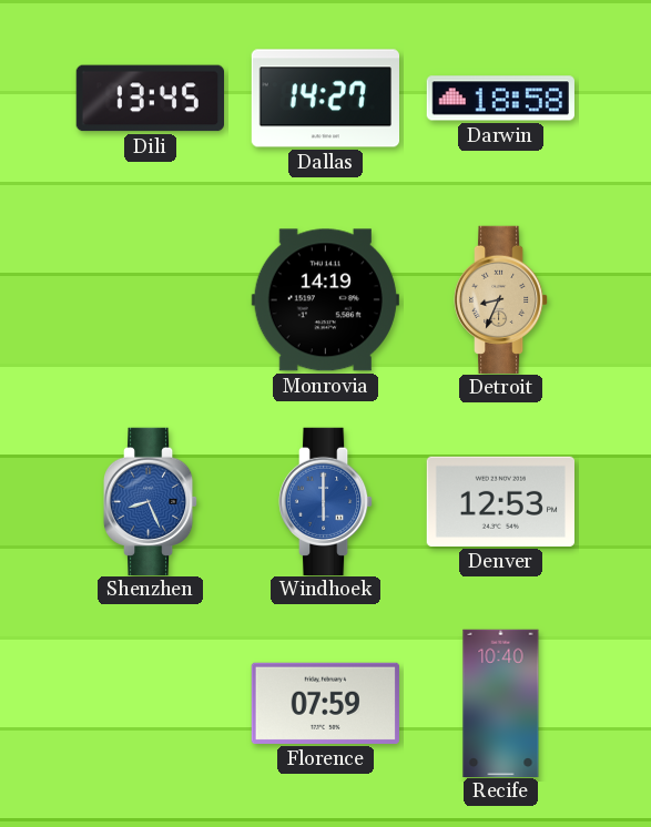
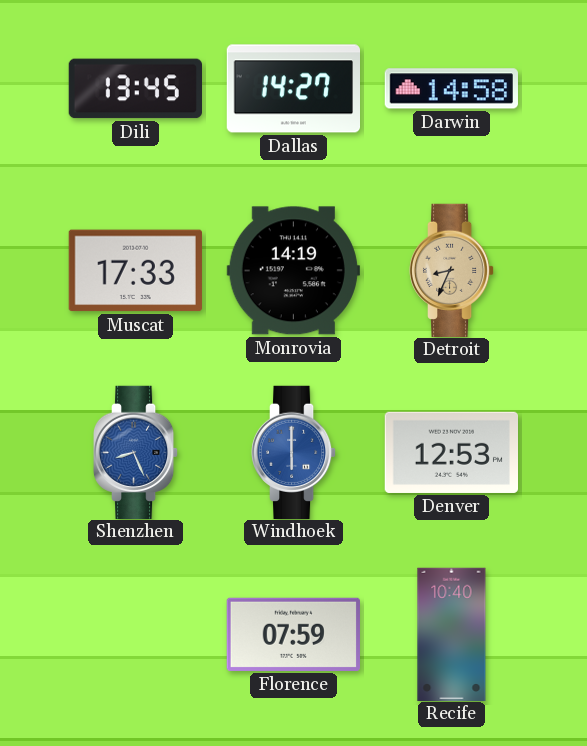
Darwin: 18:58 -> 14:58
Muscat: none -> 17:33
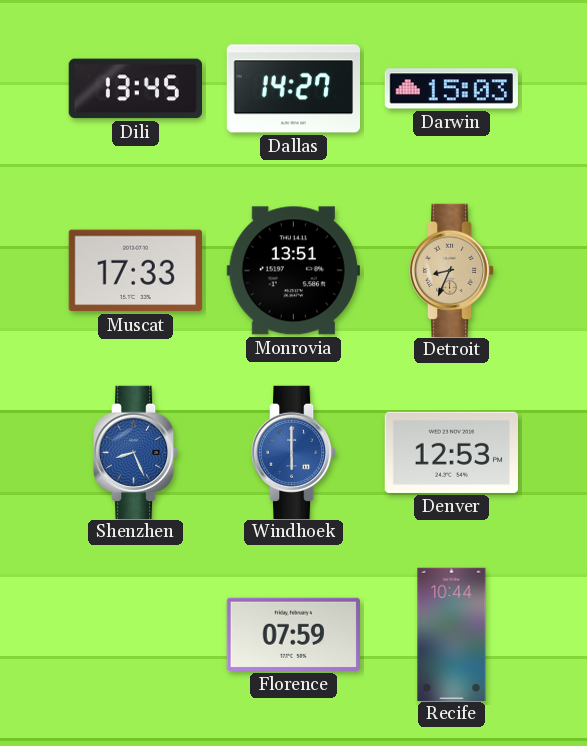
Darwin: 14:58 -> 15:03
Monrovia: 14:19 -> 13:51
Recife: 10:40 -> 10:44
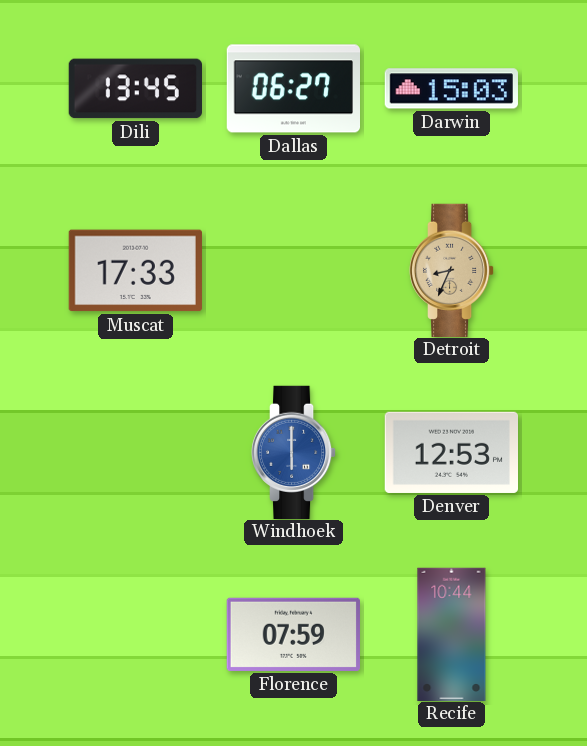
Dallas: 14:27 -> 06:27
Monrovia: 13:51 -> none
Shenzhen: 8:26 -> none
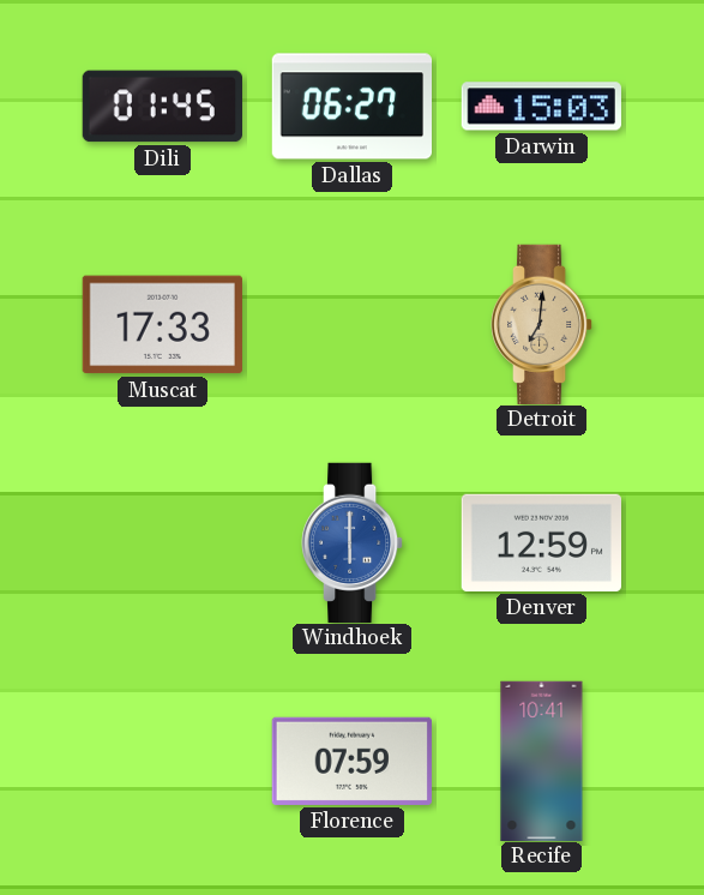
Dili: 13:45 -> 01:45
Detroit: 8:34 -> 7:01
Denver: 12:53 -> 12:59
Recife: 10:44 -> 10:41
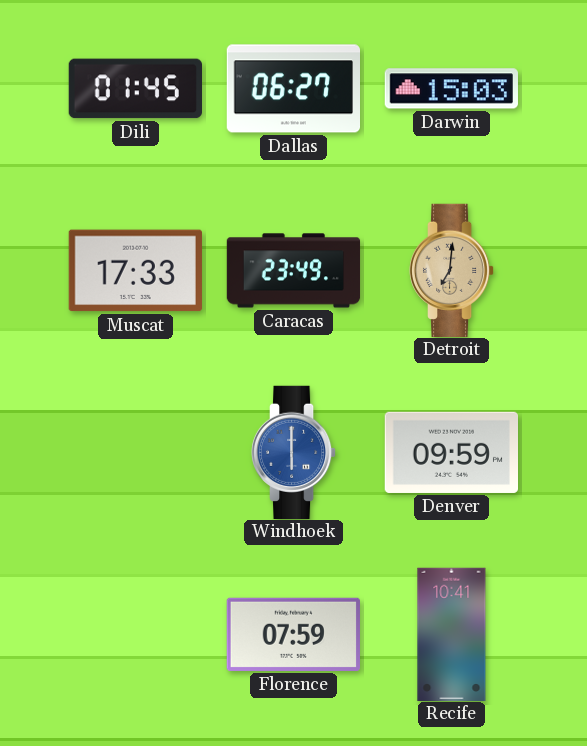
Caracas: none -> 23:49
Denver: 12:59 -> 09:59
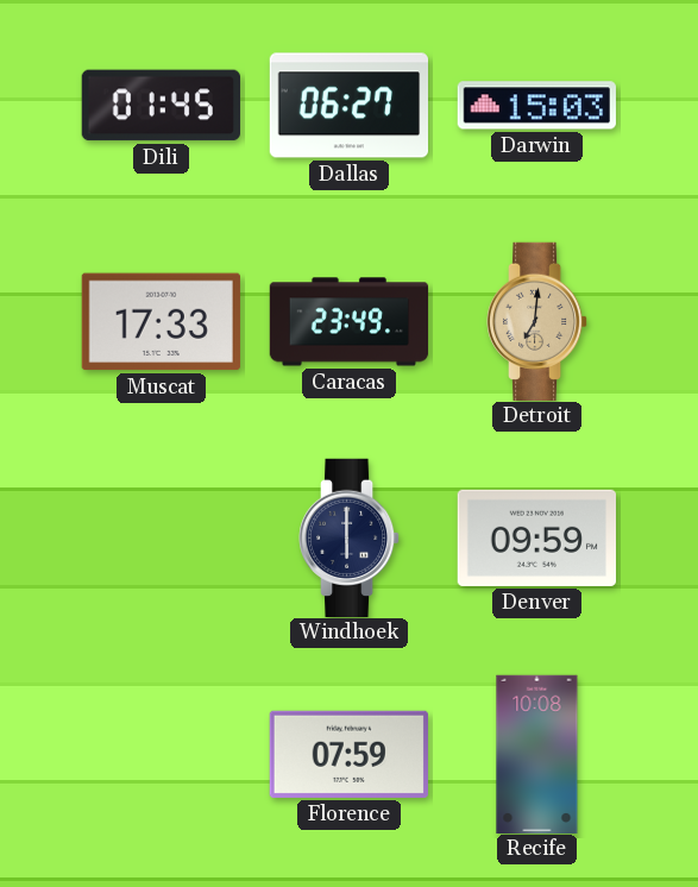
Windhoek dial: blue -> navy
Recife: 10:41 -> 10:08
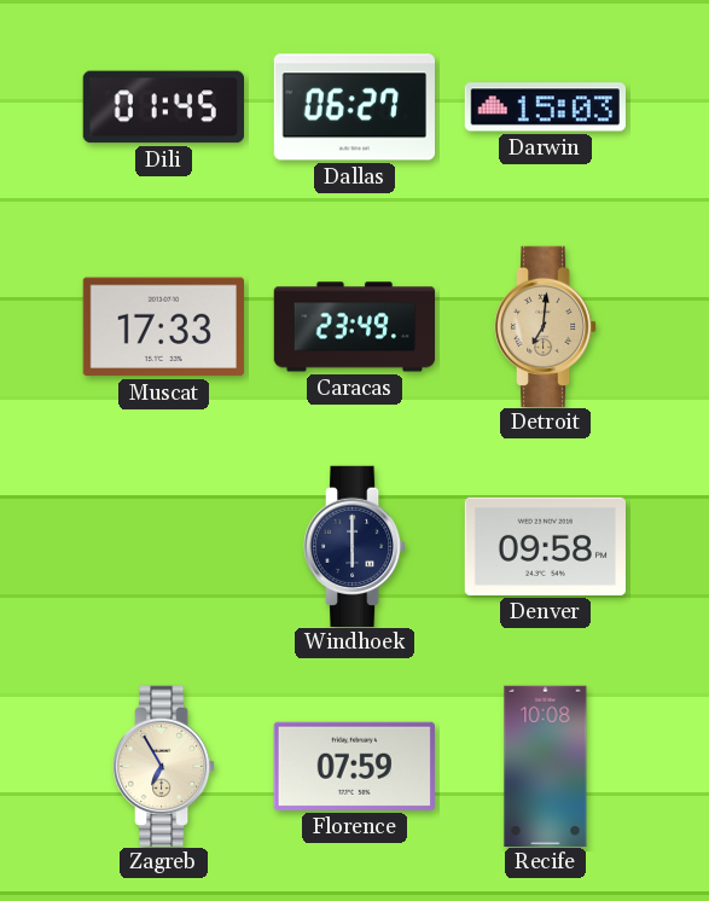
Denver: 09:59 -> 09:58
Zagreb: none -> 6:55
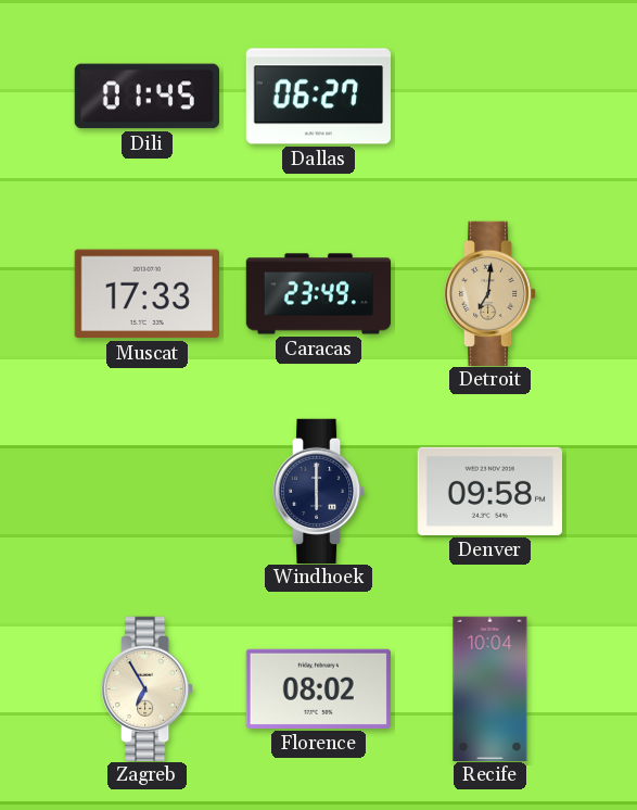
Darwin: 15:03 -> none
Florence: 07:59 -> 08:02
Recife: 10:08 -> 10:04
